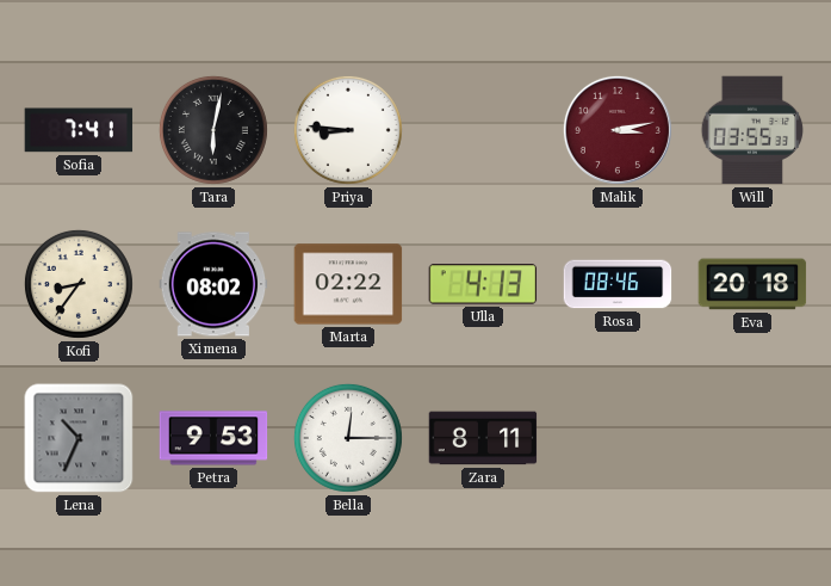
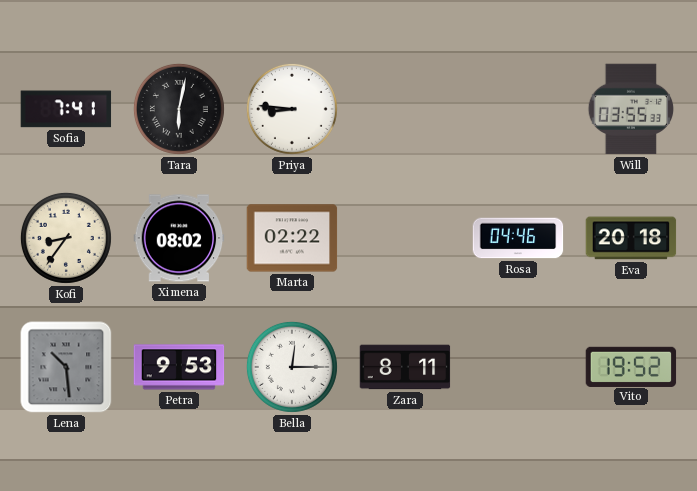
Malik: 3:13 -> none
Ulla: 4:13 -> none
Rosa: 08:46 -> 04:46
Lena: 10:34 -> 10:29
Vito: none -> 19:52
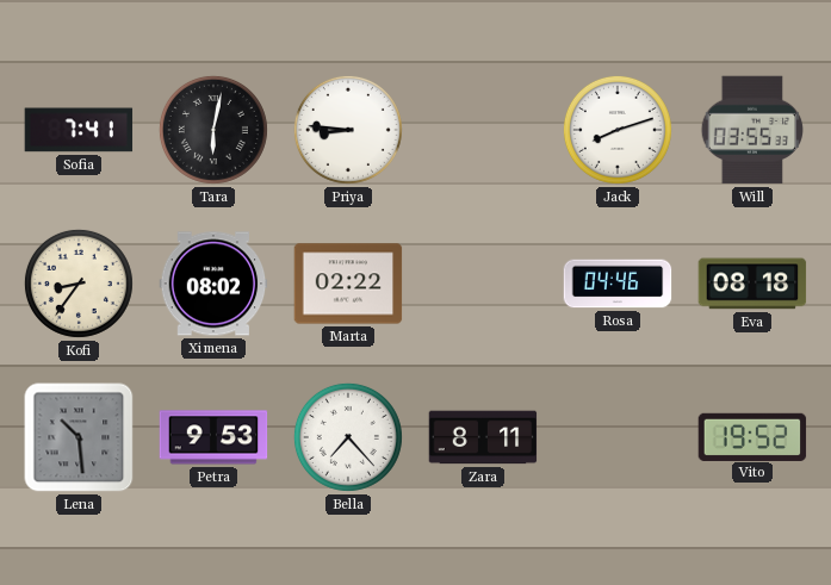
Jack: none -> 8:12
Eva: 20:18 -> 08:18
Bella: 12:15 -> 7:23
